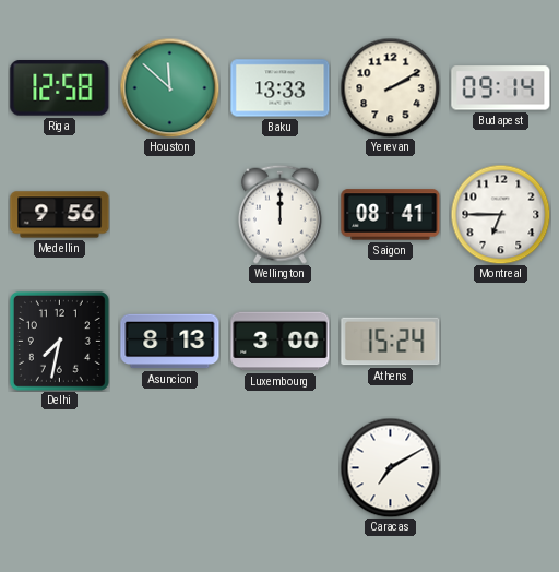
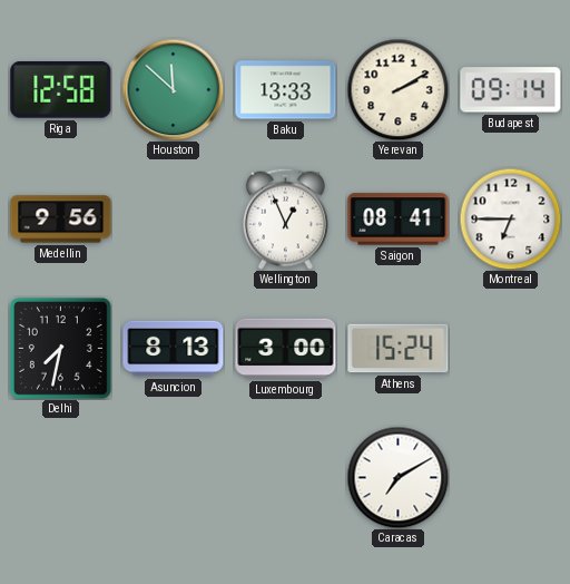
Wellington: 12:00 -> 12:56
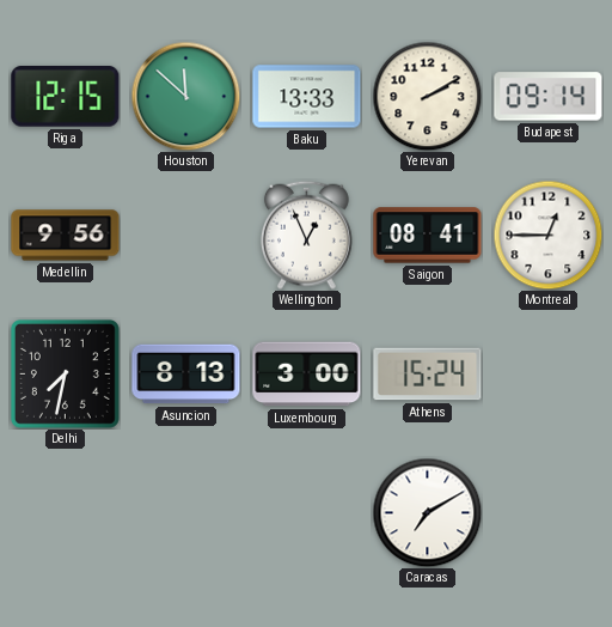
Riga: 12:58 -> 12:15
Montreal: 6:45 -> 12:45
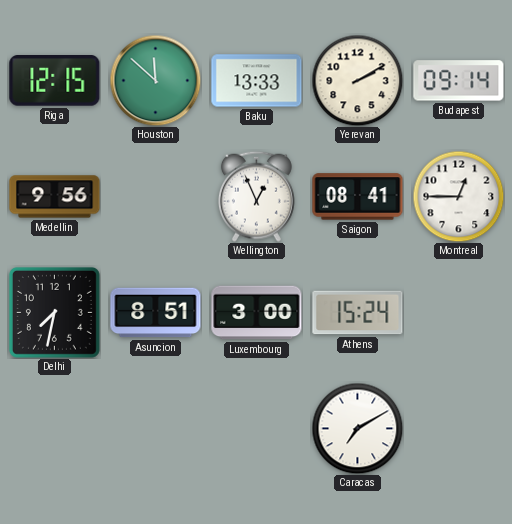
Asuncion: 8:13 -> 8:51
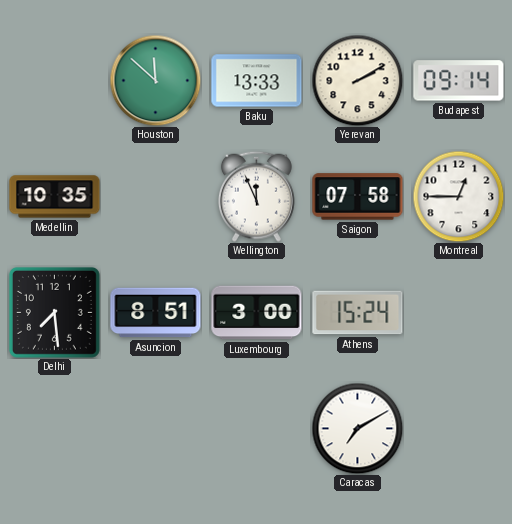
Riga: 12:15 -> none
Medellin: 9:56 -> 10:35
Wellington: 12:56 -> 11:56
Saigon: 08:41 -> 07:58
Delhi: 7:32 -> 7:29
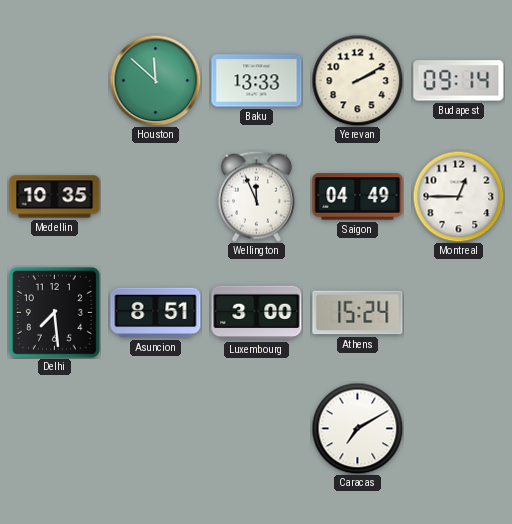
Saigon: 07:58 -> 04:49
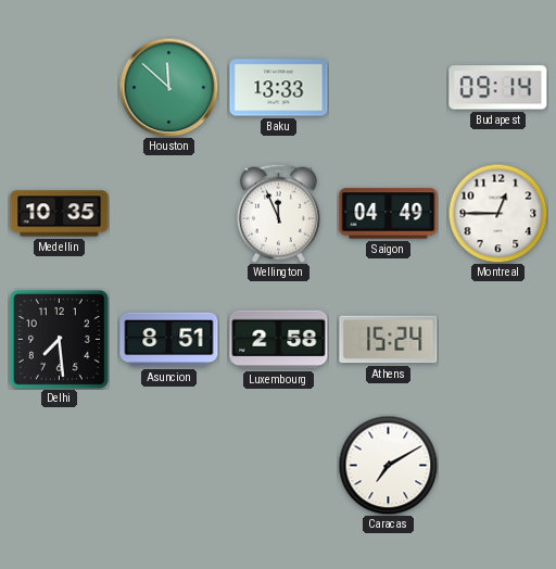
Yerevan: 2:10 -> none
Luxembourg: 3:00 -> 2:58
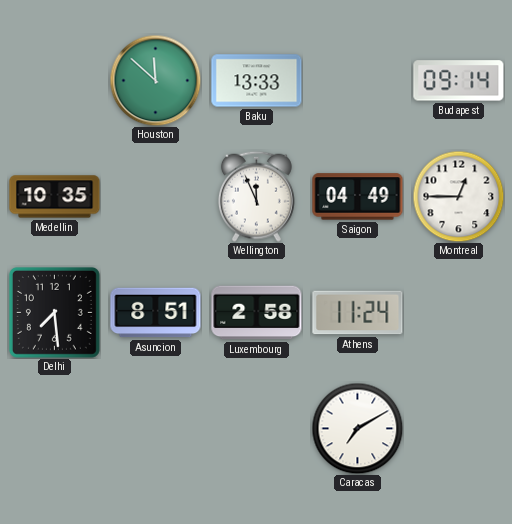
Athens: 15:24 -> 11:24
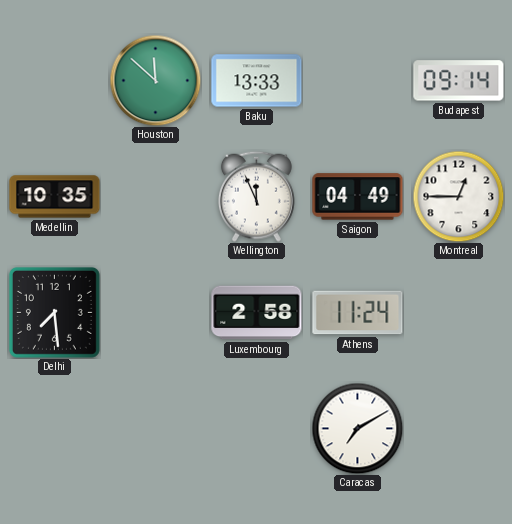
Asuncion: 8:51 -> none
